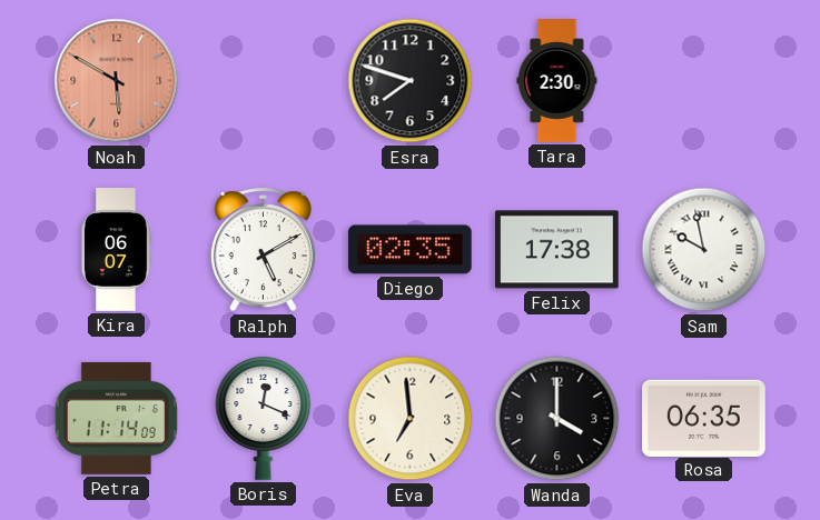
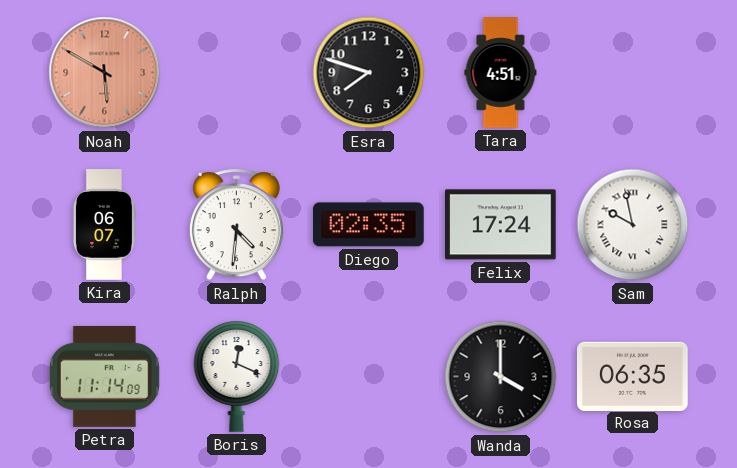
Tara: 2:30 -> 4:51
Ralph: 5:10 -> 4:31
Felix: 17:38 -> 17:24
Eva: 6:59 -> none
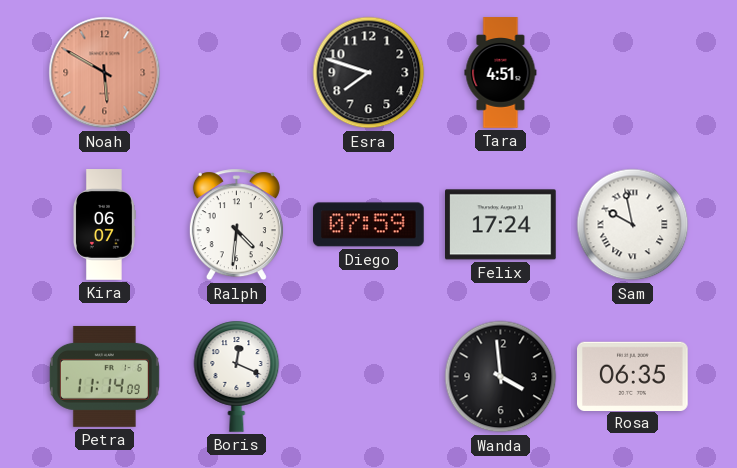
Diego: 02:35 -> 07:59
Wanda: 4:00 -> 3:59
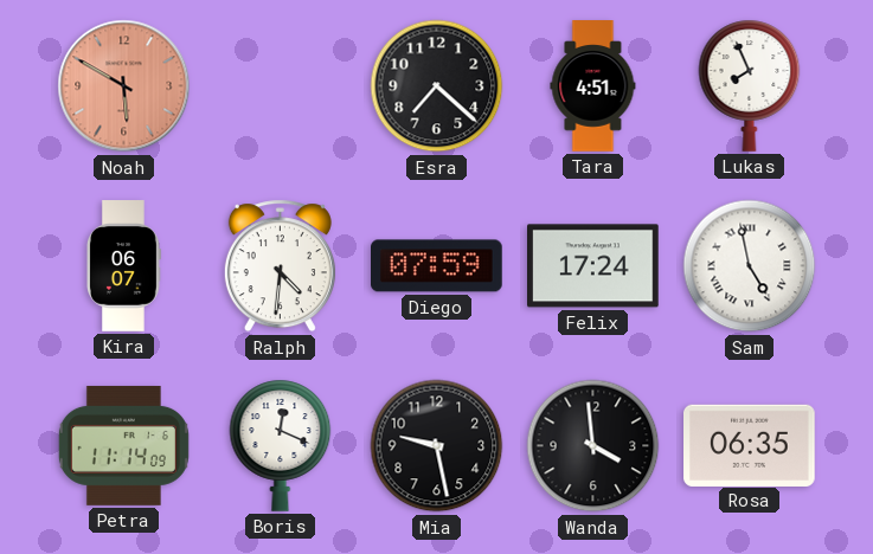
Esra: 7:48 -> 7:22
Lukas: none -> 7:56
Sam: 9:58 -> 4:58
Mia: none -> 9:28
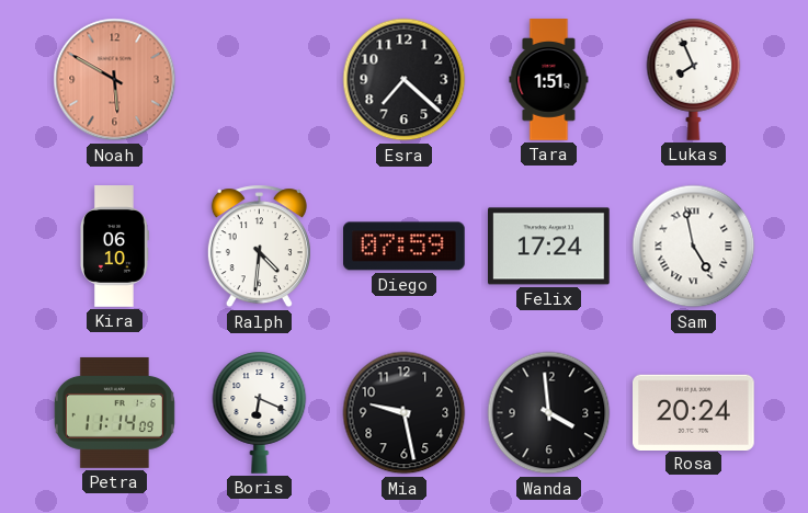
Tara: 4:51 -> 1:51
Kira: 06:07 -> 06:10
Boris: 12:19 -> 6:19
Rosa: 06:35 -> 20:24
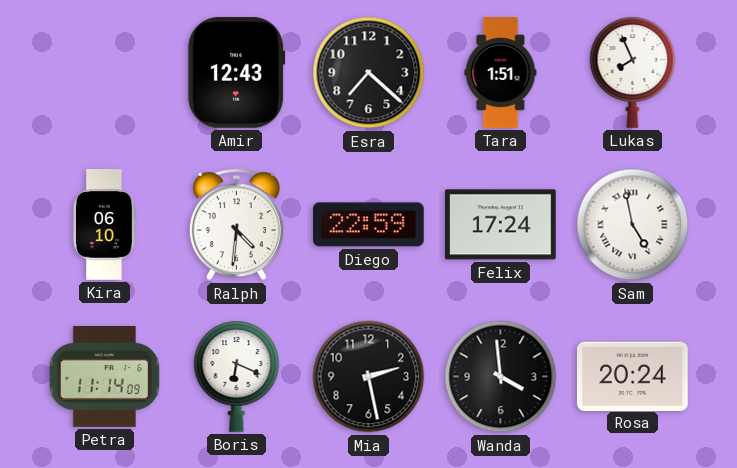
Noah: 5:50 -> none
Amir: none -> 12:43
Diego: 07:59 -> 22:59
Mia: 9:28 -> 2:28
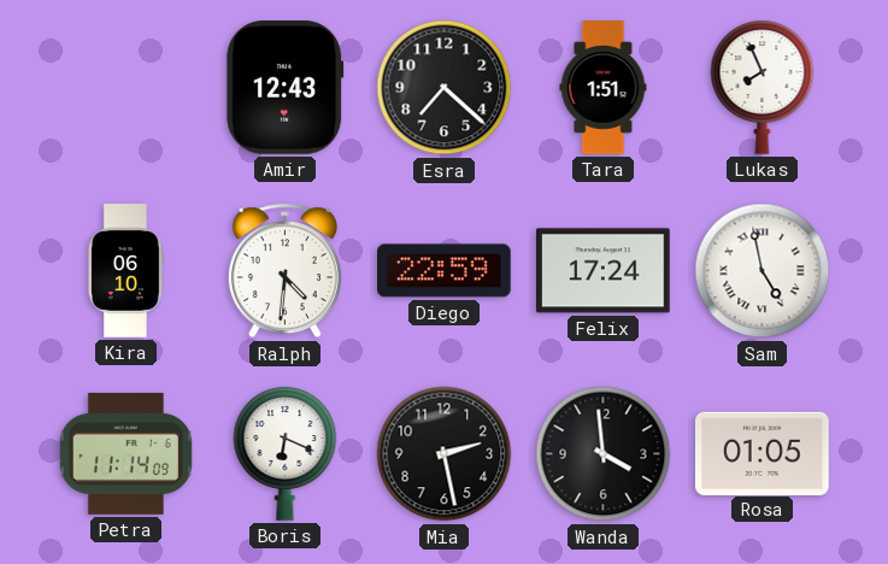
Rosa: 20:24 -> 01:05
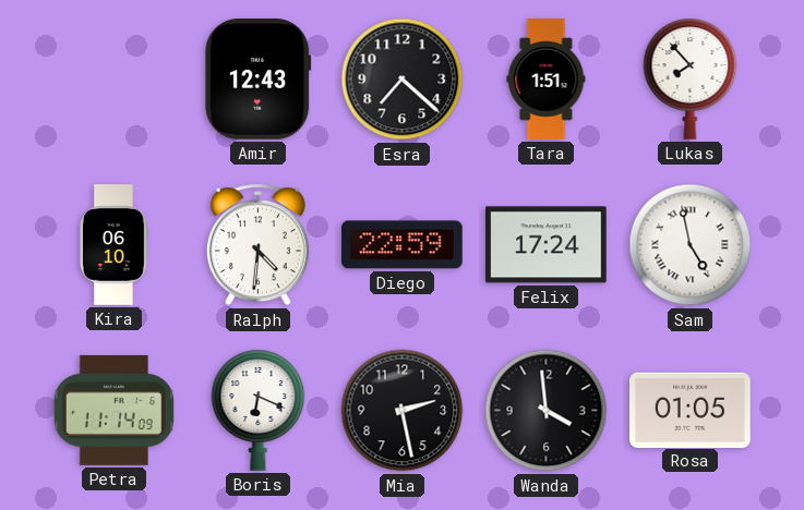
Lukas: 7:56 -> 7:53
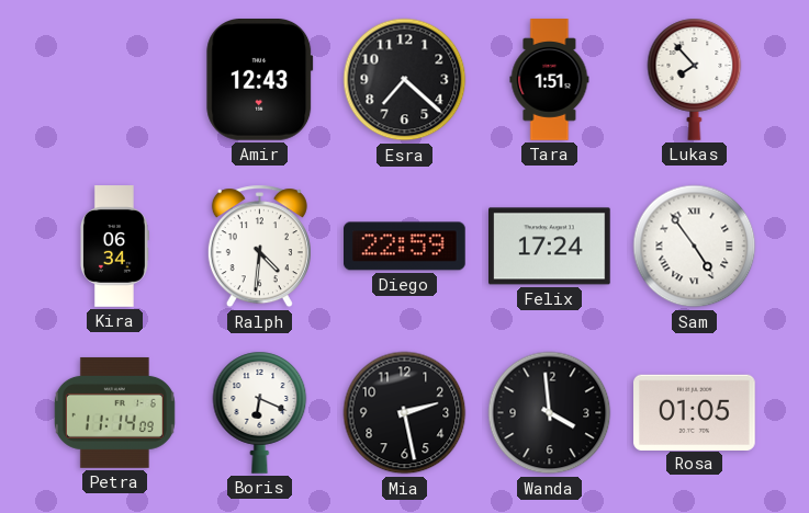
Kira: 06:10 -> 06:34
Sam: 4:58 -> 4:54
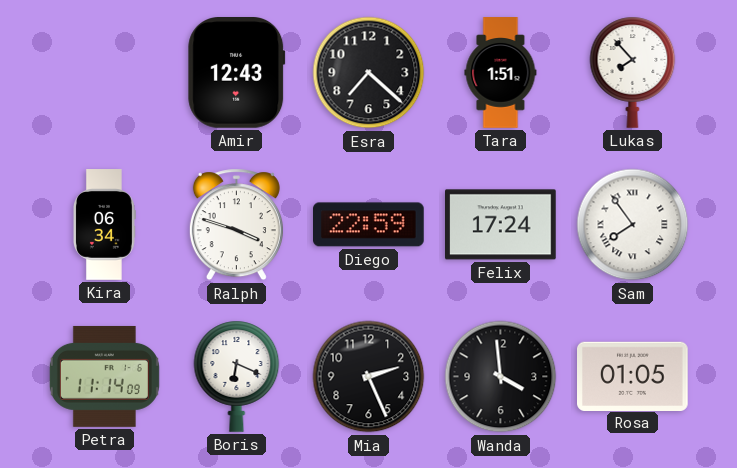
Ralph: 4:31 -> 3:48
Sam: 4:54 -> 7:54
Mia: 2:28 -> 2:26
